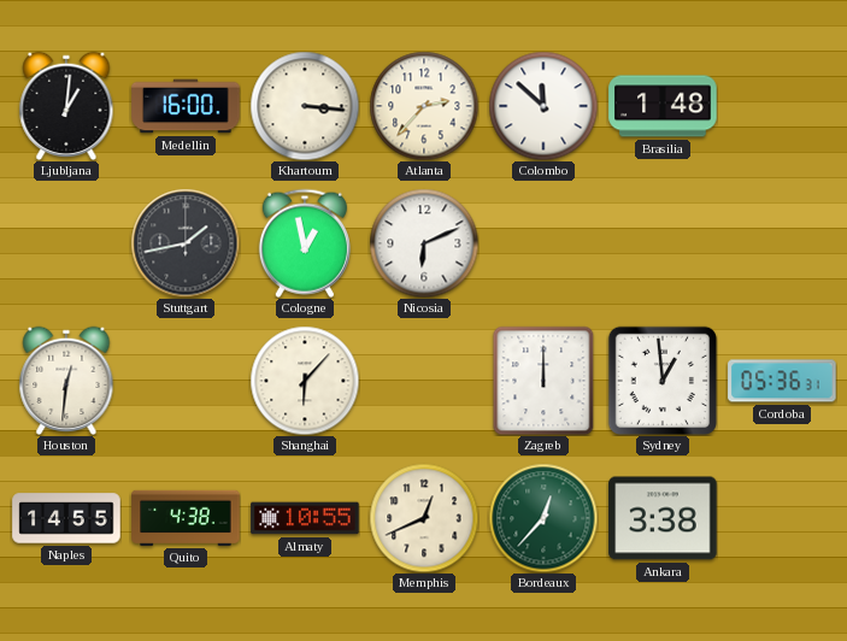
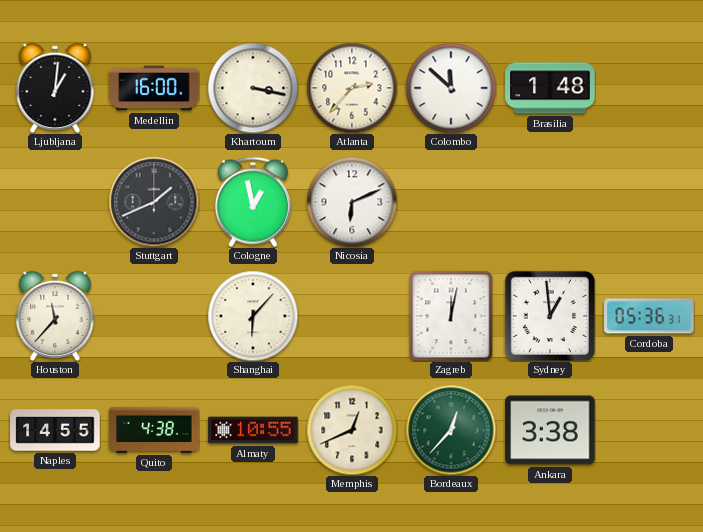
Khartoum: 3:16 -> 3:17
Stuttgart: 1:43 -> 1:41
Houston: 12:31 -> 11:37
Zagreb: 12:00 -> 12:02
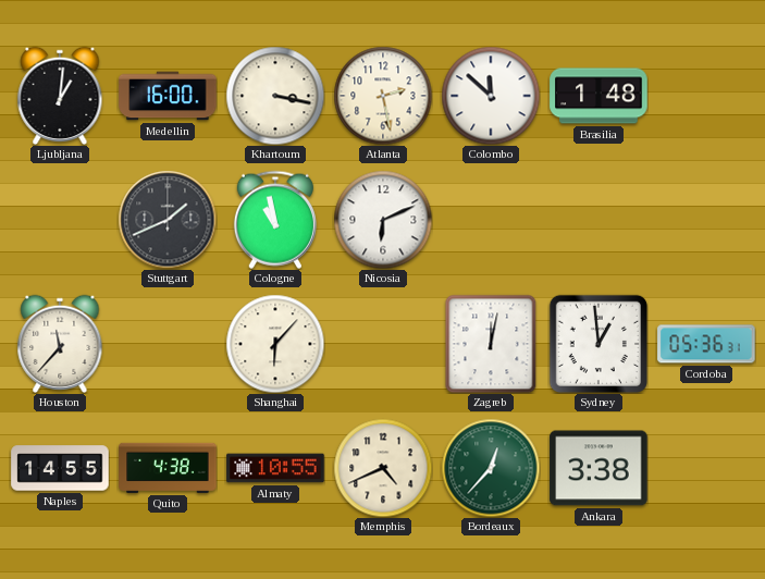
Atlanta: 2:37 -> 2:28
Cologne: 12:58 -> 10:58
Memphis: 12:41 -> 4:41
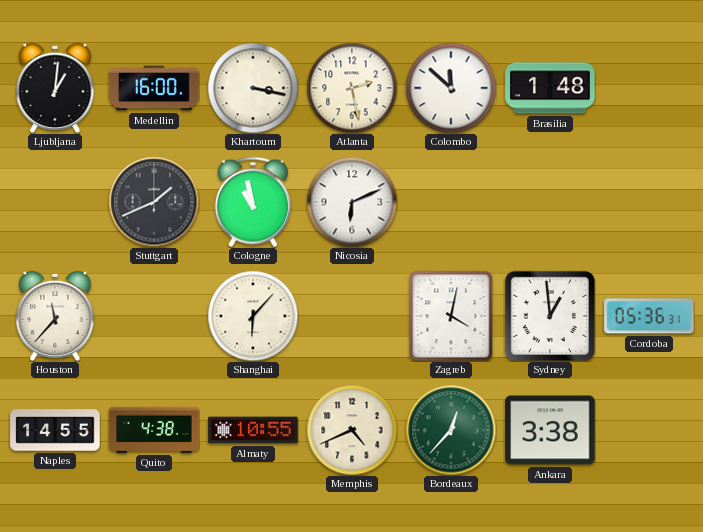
Zagreb: 12:02 -> 4:02
